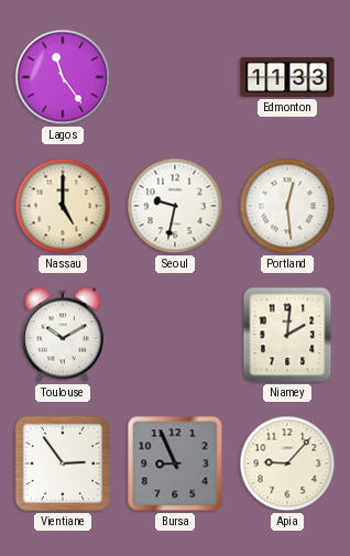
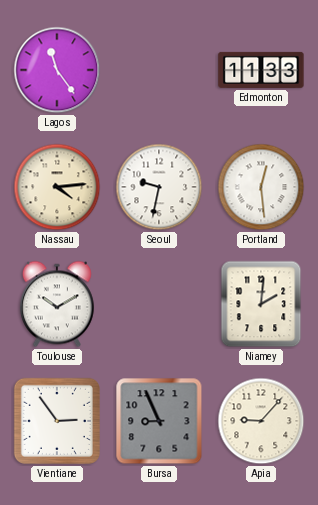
Nassau: 5:00 -> 4:14
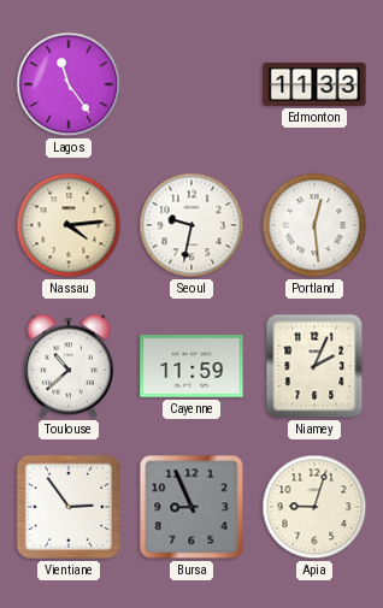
Toulouse: 10:10 -> 10:38
Cayenne: none -> 11:59
Niamey: 2:01 -> 2:04
Apia: 9:07 -> 9:03
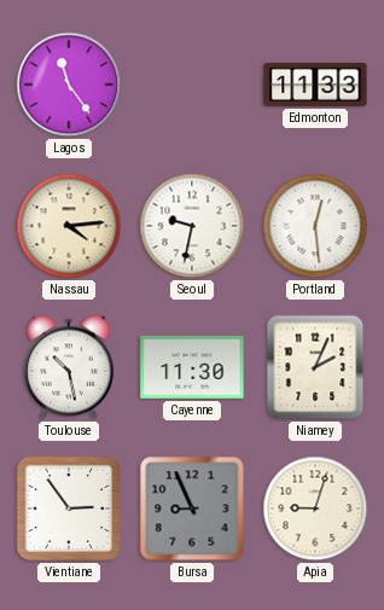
Toulouse: 10:38 -> 10:28
Cayenne: 11:59 -> 11:30
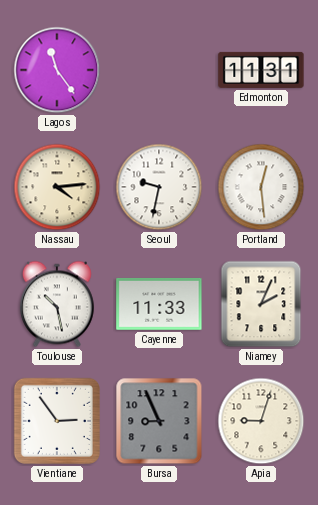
Edmonton: 11:33 -> 11:31
Cayenne: 11:30 -> 11:33
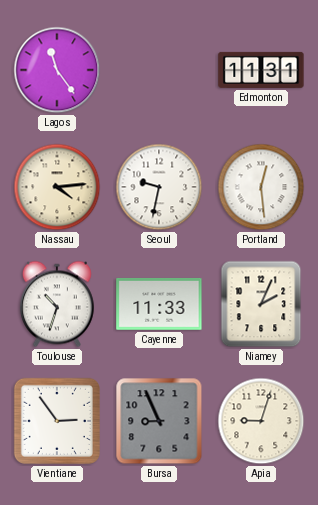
Toulouse: 10:28 -> 10:33
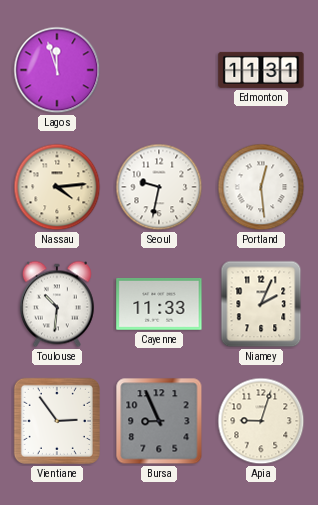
Lagos: 11:24 -> 11:57
Toulouse: 10:33 -> 10:31
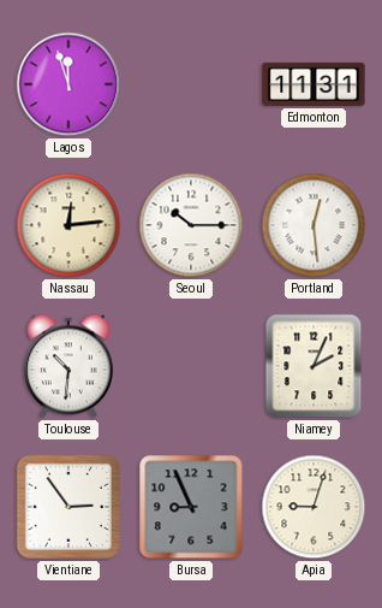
Nassau: 4:14 -> 12:14
Seoul: 9:32 -> 10:15
Cayenne: 11:33 -> none
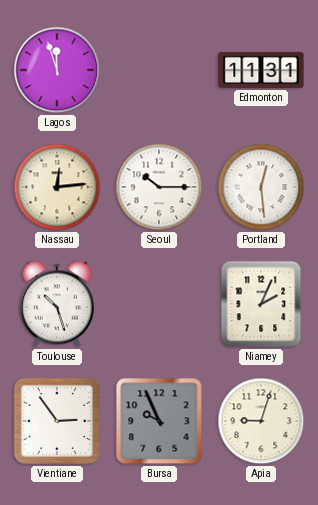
Toulouse: 10:31 -> 10:27
Bursa: 8:56 -> 9:56
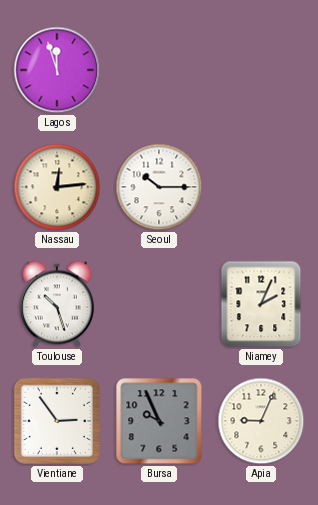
Edmonton: 11:31 -> none
Portland: 12:29 -> none
Apia: 9:03 -> 9:04
